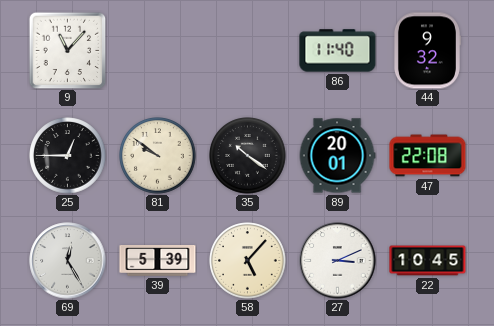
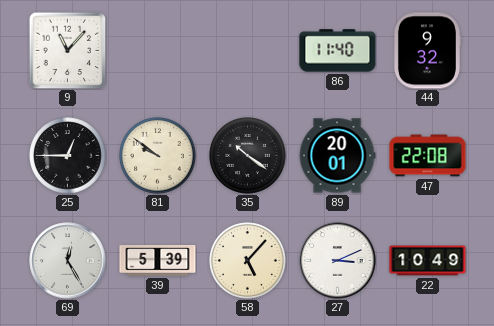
22: 10:45 -> 10:49
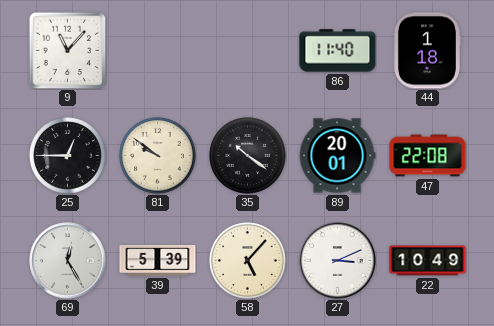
44: 9:32 -> 1:18
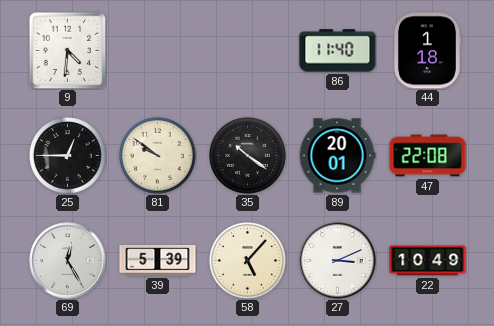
9: 11:07 -> 4:31
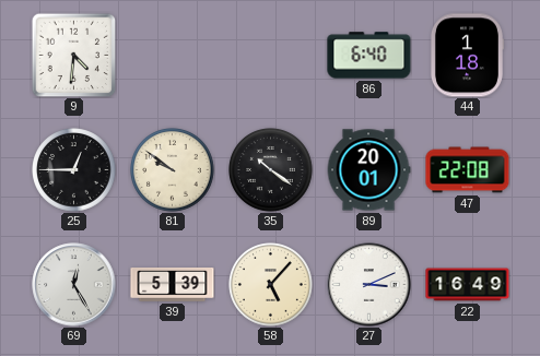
86: 11:40 -> 6:40
22: 10:49 -> 16:49
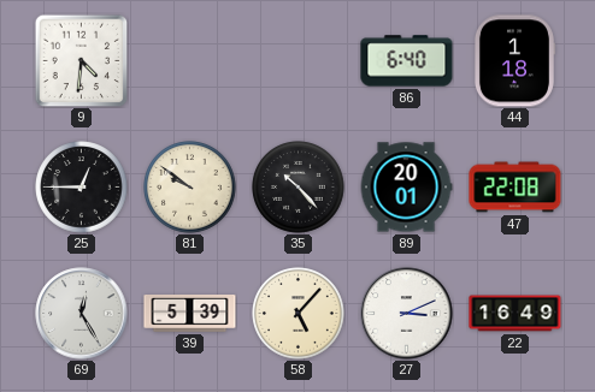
35: 10:21 -> 10:23
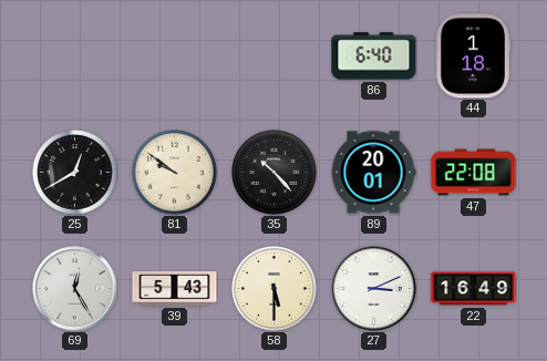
9: 4:31 -> none
25: 12:45 -> 12:40
39: 5:39 -> 5:43
58: 5:07 -> 5:30
